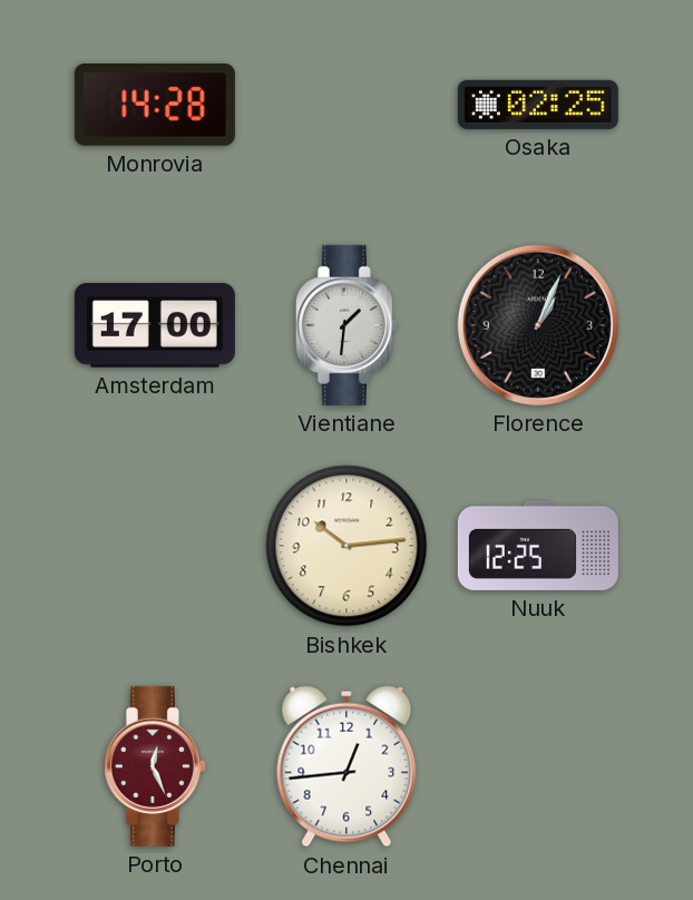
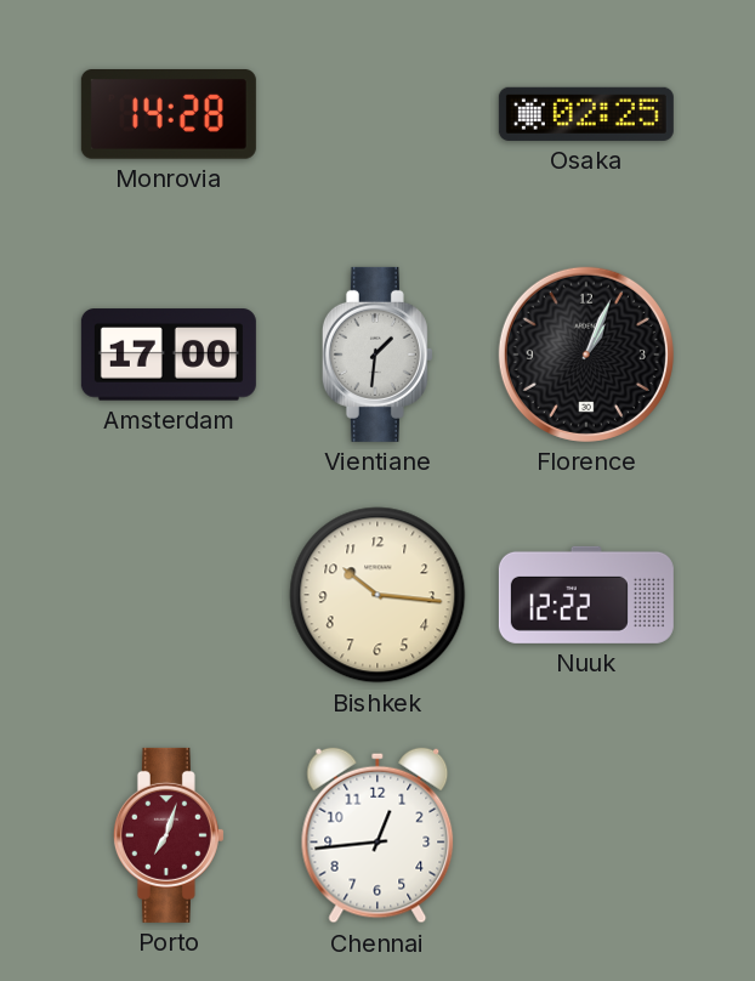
Bishkek: 10:14 -> 10:16
Nuuk: 12:25 -> 12:22
Porto: 12:26 -> 7:03
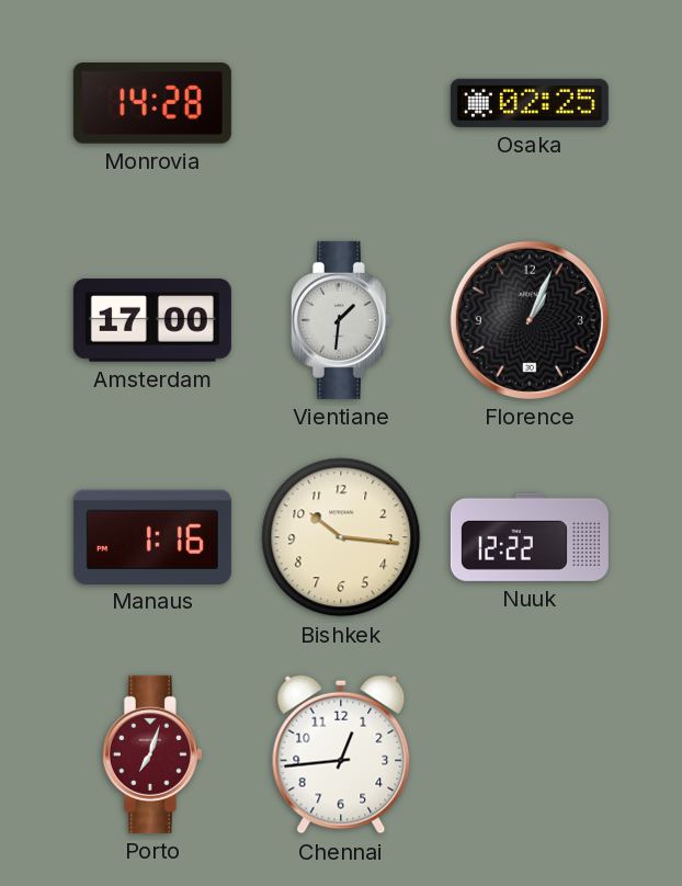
Manaus: none -> 1:16
